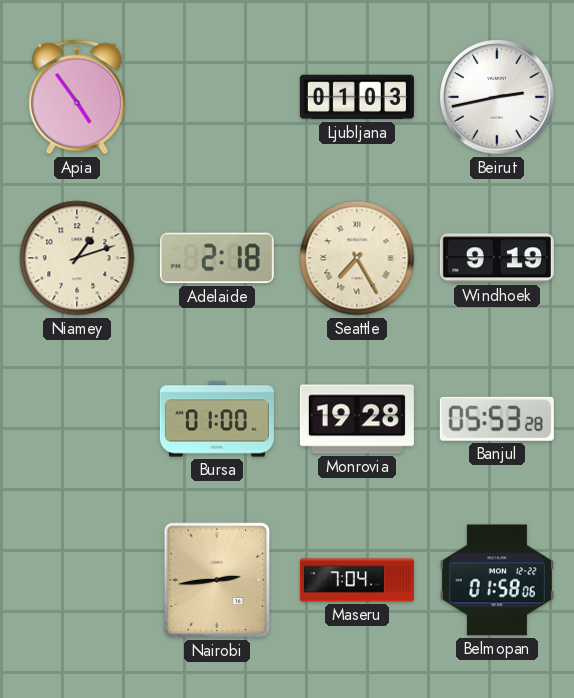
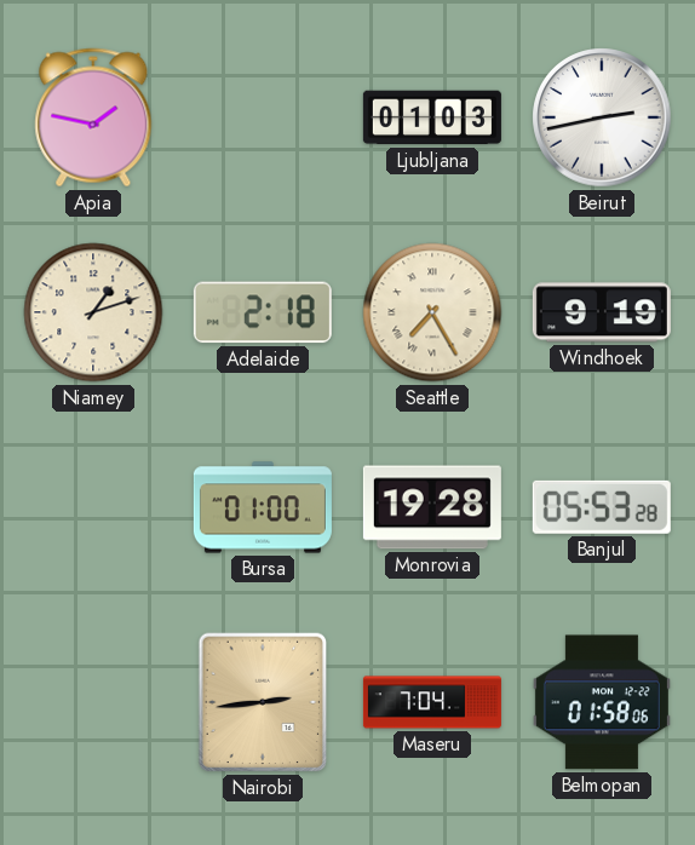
Apia: 4:54 -> 1:47
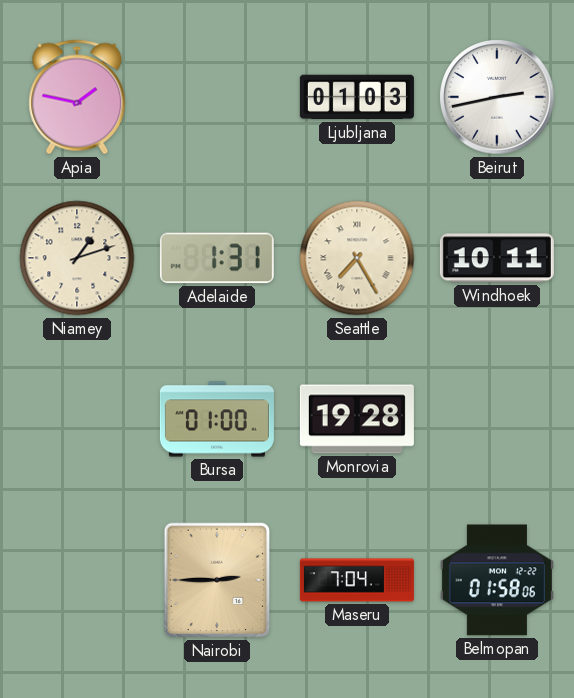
Adelaide: 2:18 -> 1:31
Windhoek: 9:19 -> 10:11
Banjul: 05:53 -> none
Nairobi: 2:44 -> 2:45
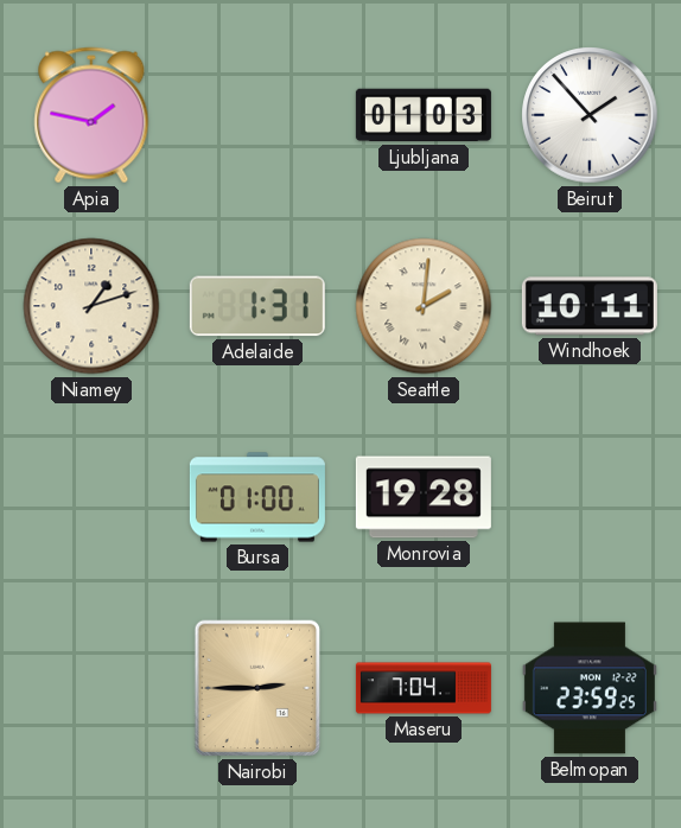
Beirut: 2:43 -> 1:53
Seattle: 7:25 -> 2:01
Belmopan: 01:58 -> 23:59
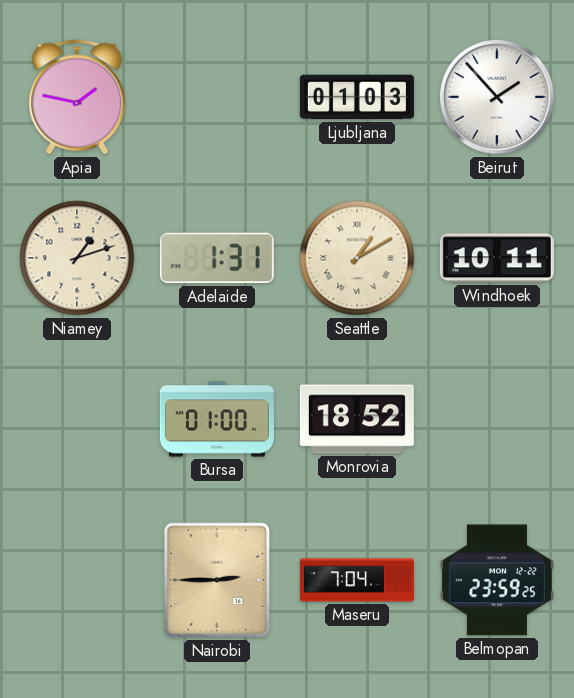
Seattle: 2:01 -> 1:10
Monrovia: 19:28 -> 18:52
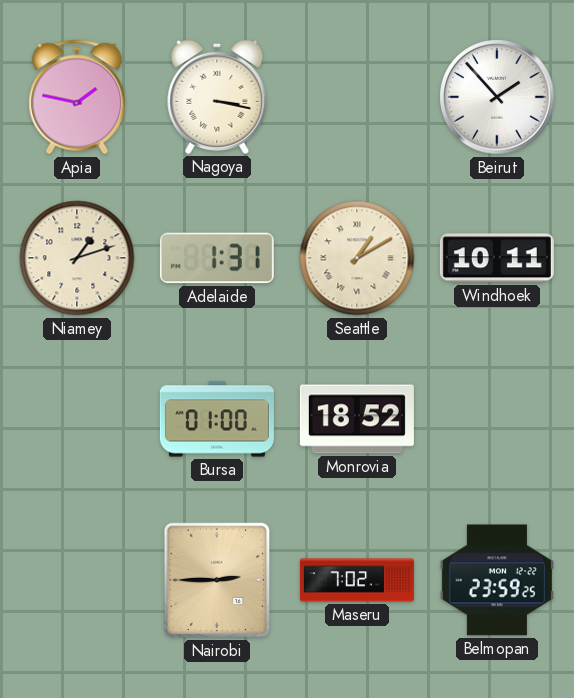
Nagoya: none -> 3:17
Ljubljana: 01:03 -> none
Maseru: 7:04 -> 7:02
